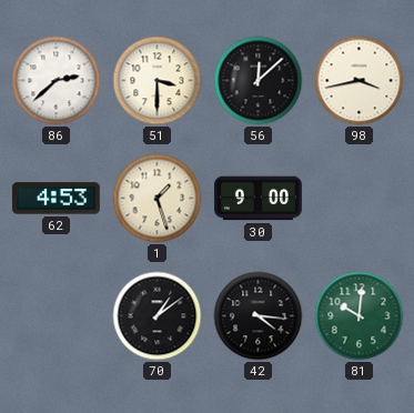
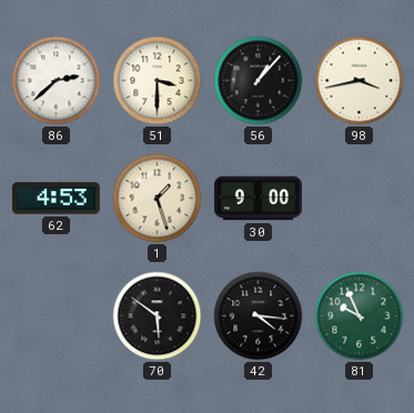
56: 12:08 -> 1:07
70: 1:09 -> 5:51
81: 10:01 -> 9:56
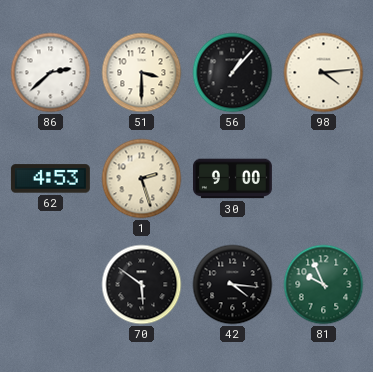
98: 3:43 -> 4:14
1: 1:27 -> 2:27
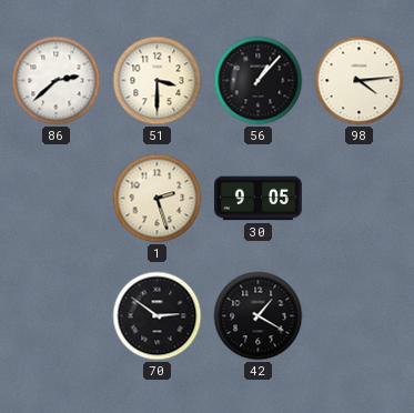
62: 4:53 -> none
30: 9:00 -> 9:05
70: 5:51 -> 2:51
42: 4:16 -> 1:20
81: 9:56 -> none
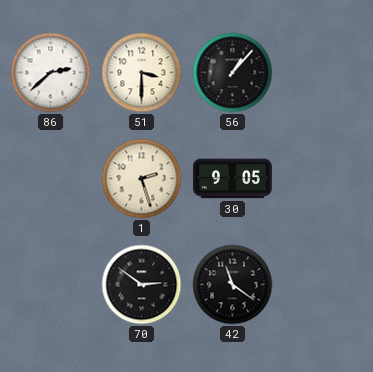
98: 4:14 -> none
42: 1:20 -> 11:21
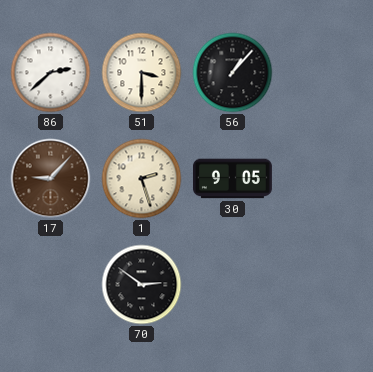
17: none -> 9:07
42: 11:21 -> none
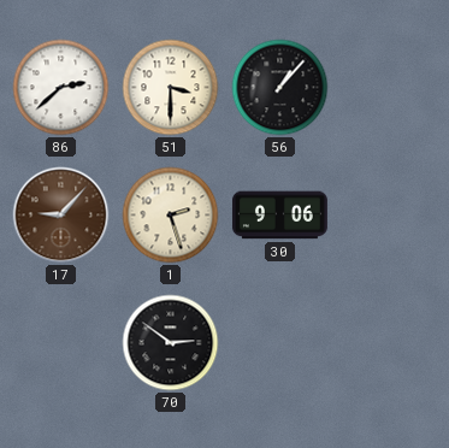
30: 9:05 -> 9:06
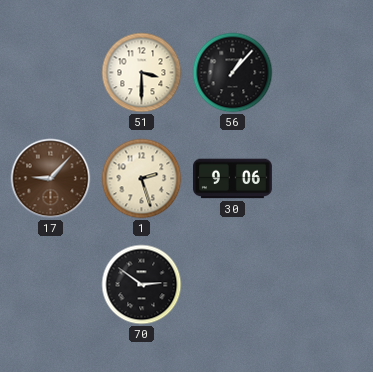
86: 2:38 -> none
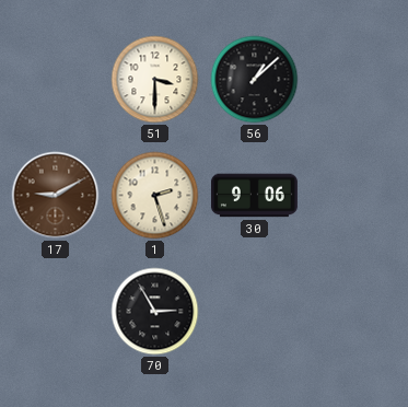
56: 1:07 -> 1:08
17: 9:07 -> 9:10
70: 2:51 -> 2:55
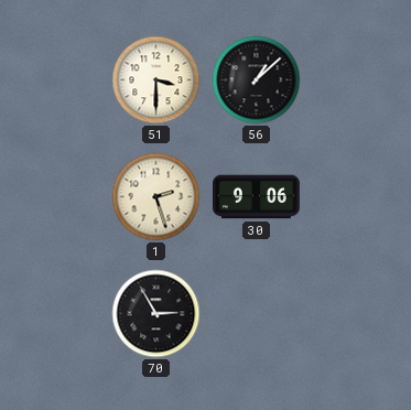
17: 9:10 -> none
